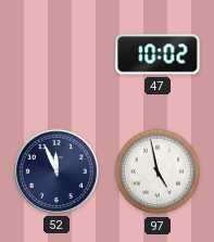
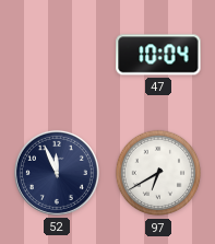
47: 10:02 -> 10:04
97: 4:58 -> 6:40
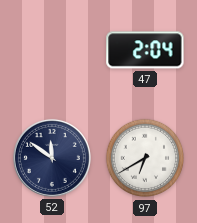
47: 10:04 -> 2:04
52: 11:56 -> 11:51
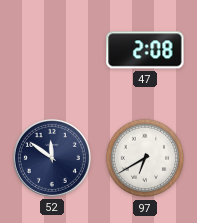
47: 2:04 -> 2:08
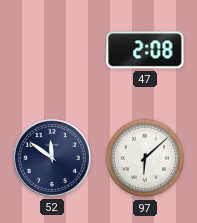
97: 6:40 -> 6:08
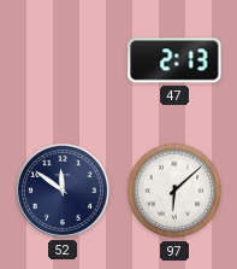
47: 2:08 -> 2:13
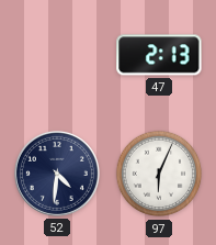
52: 11:51 -> 4:31
97: 6:08 -> 6:04
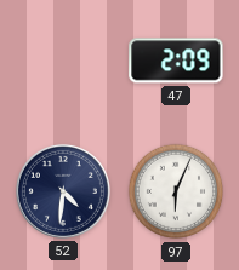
47: 2:13 -> 2:09
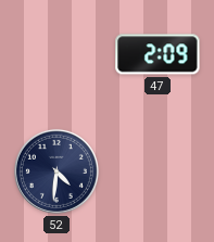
97: 6:04 -> none
